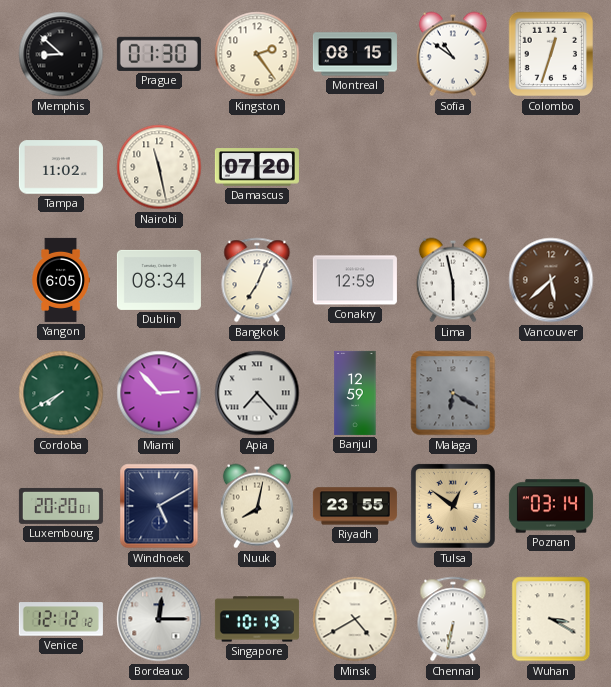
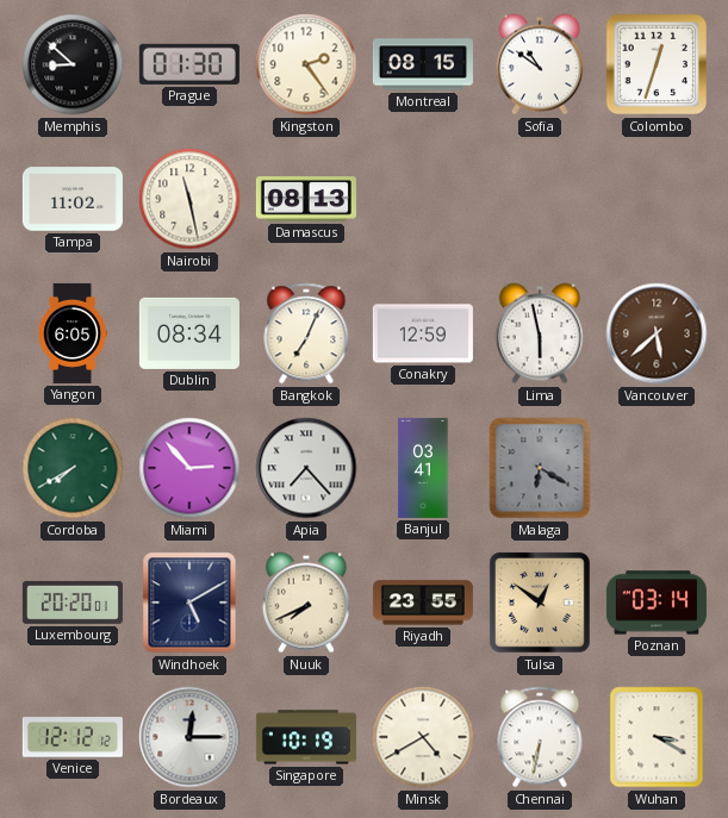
Damascus: 07:20 -> 08:13
Banjul: 12:59 -> 03:41
Nuuk: 8:02 -> 7:41
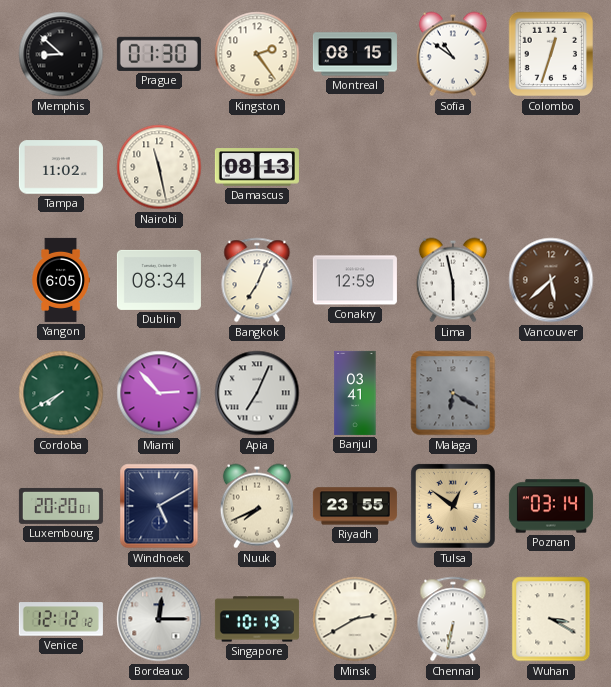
Apia: 7:23 -> 7:04
Minsk: 4:40 -> 2:40
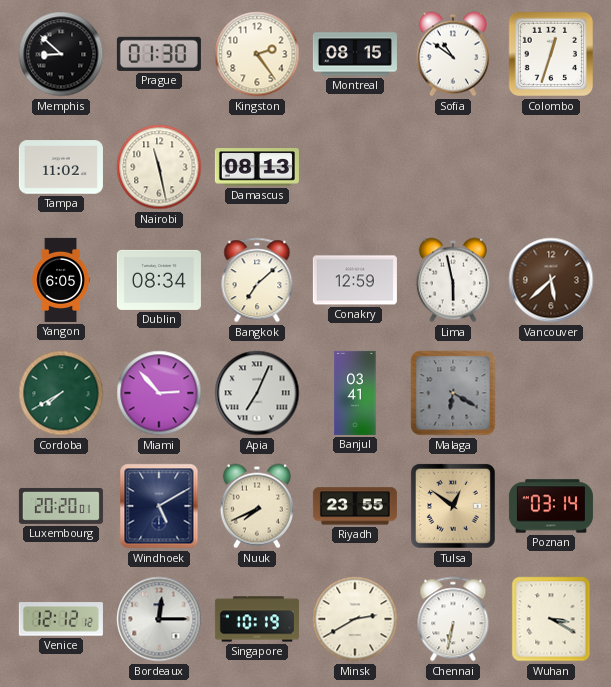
Bangkok: 7:04 -> 7:08
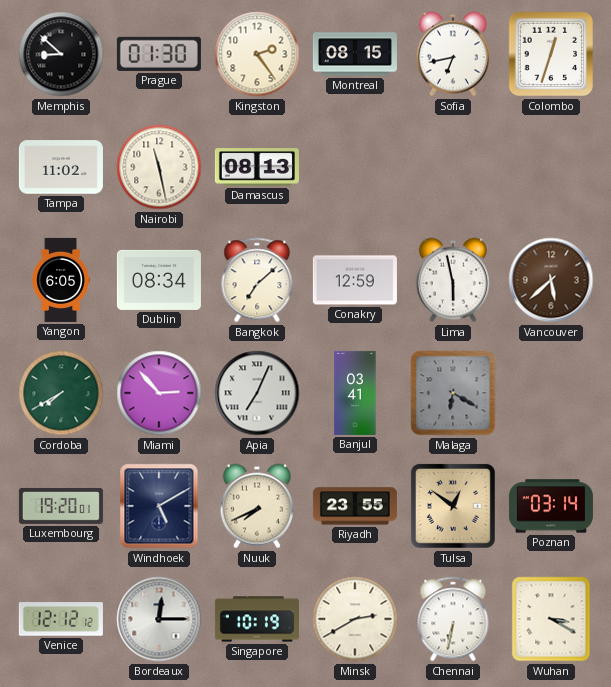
Sofia: 10:51 -> 6:43
Luxembourg: 20:20 -> 19:20
